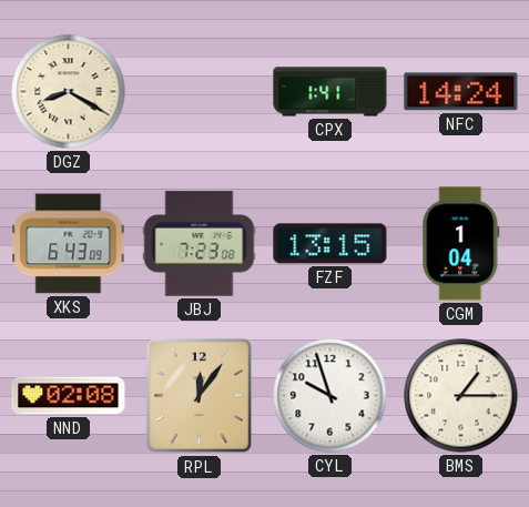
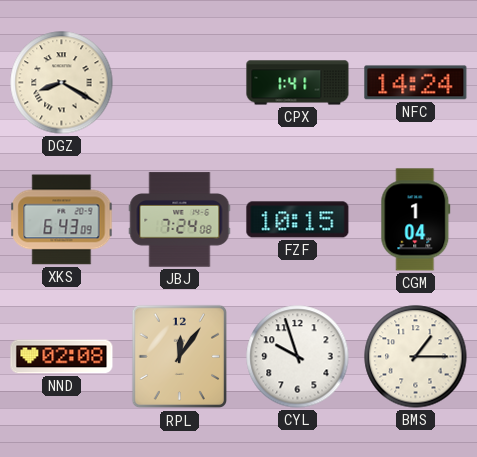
JBJ: 7:23 -> 7:24
FZF: 13:15 -> 10:15
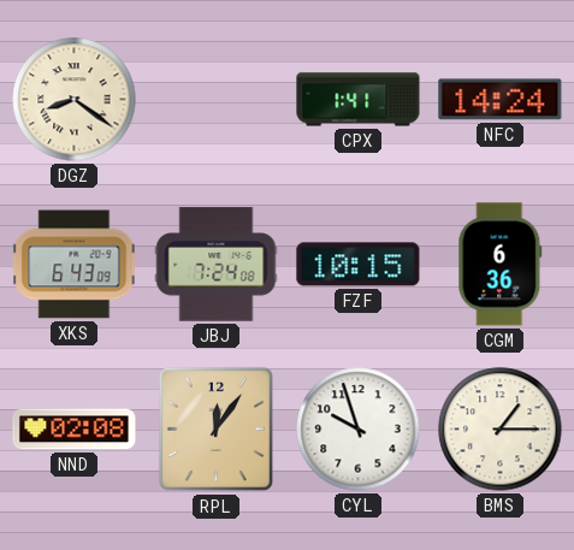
DGZ: 8:20 -> 8:21
CGM: 1:04 -> 6:36
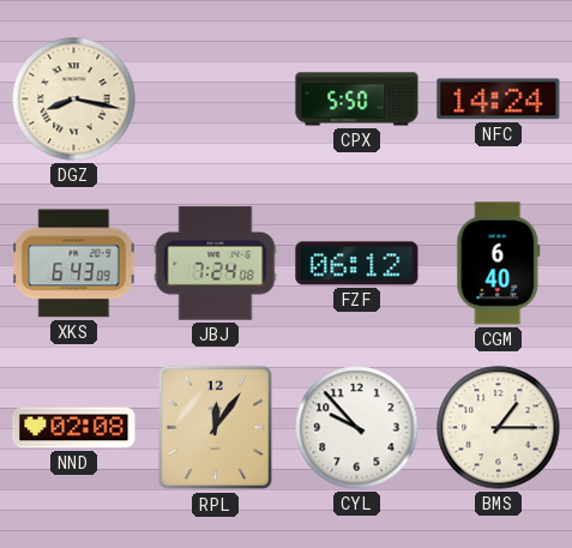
DGZ: 8:21 -> 8:17
CPX: 1:41 -> 5:50
FZF: 10:15 -> 06:12
CGM: 6:36 -> 6:40
CYL: 9:57 -> 9:53
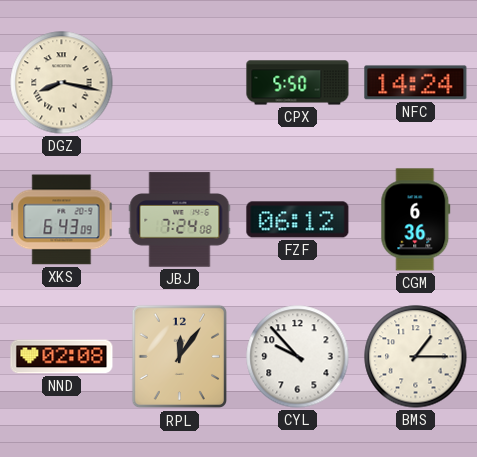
CGM: 6:40 -> 6:36
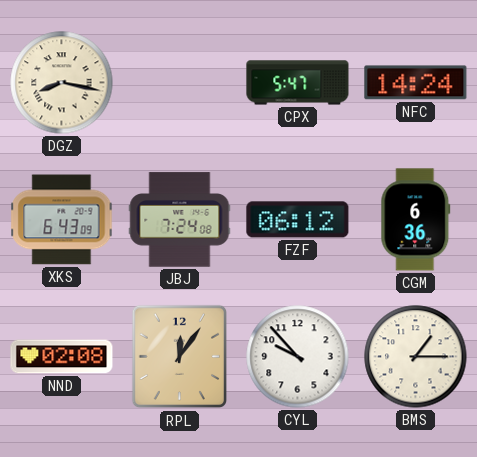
CPX: 5:50 -> 5:47
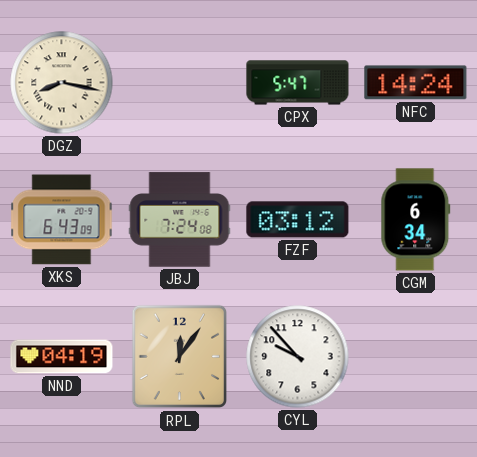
FZF: 06:12 -> 03:12
CGM: 6:36 -> 6:34
NND: 02:08 -> 04:19
BMS: 1:15 -> none
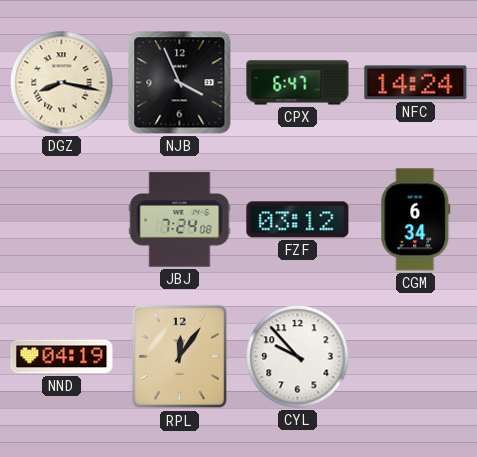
NJB: none -> 3:56
CPX: 5:47 -> 6:47
XKS: 6:43 -> none
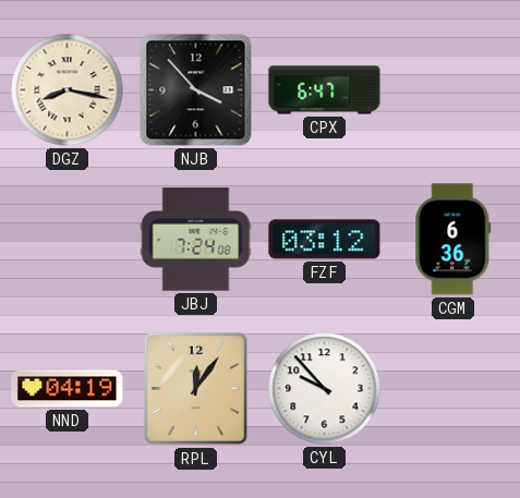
NJB: 3:56 -> 3:53
NFC: 14:24 -> none
CGM: 6:34 -> 6:36
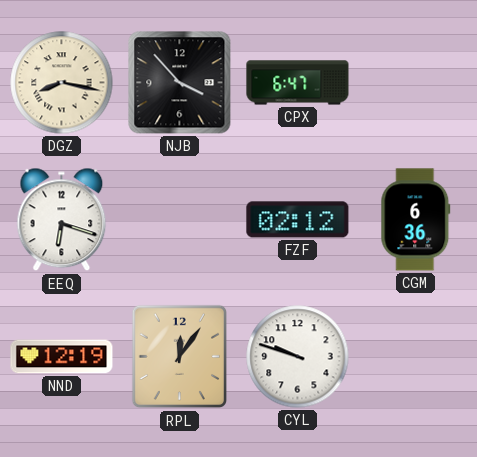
EEQ: none -> 6:18
JBJ: 7:24 -> none
FZF: 03:12 -> 02:12
NND: 04:19 -> 12:19
CYL: 9:53 -> 9:48
